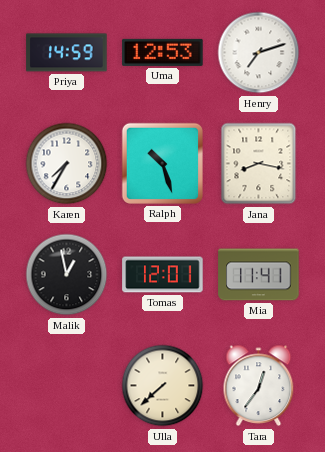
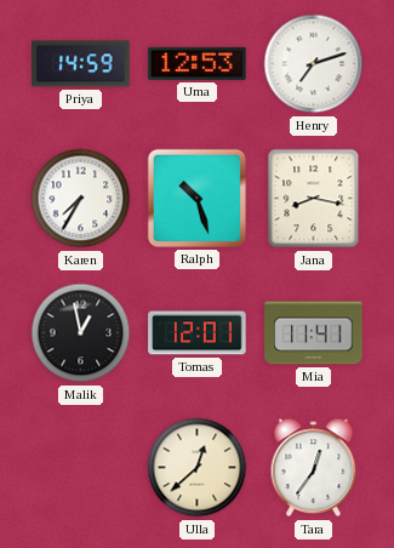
Ulla: 7:38 -> 12:38
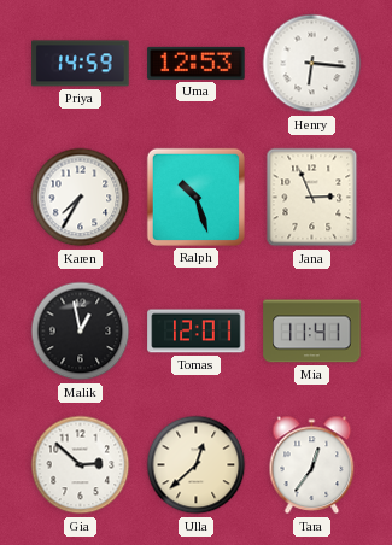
Henry: 7:12 -> 6:16
Jana: 8:17 -> 2:56
Gia: none -> 2:52
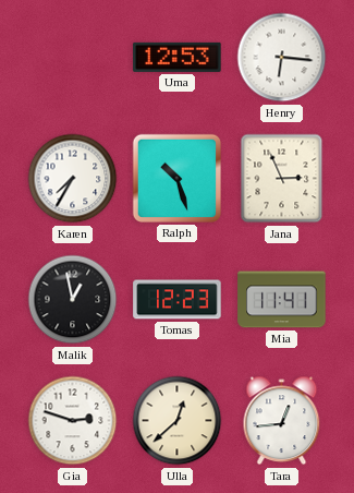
Priya: 14:59 -> none
Tomas: 12:01 -> 12:23
Gia: 2:52 -> 2:48
Tara: 12:36 -> 12:44
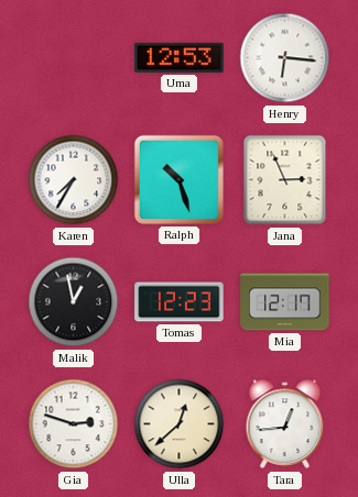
Mia: 11:41 -> 12:17
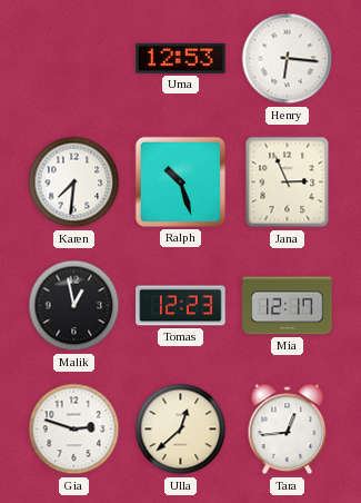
Karen: 7:35 -> 7:31
